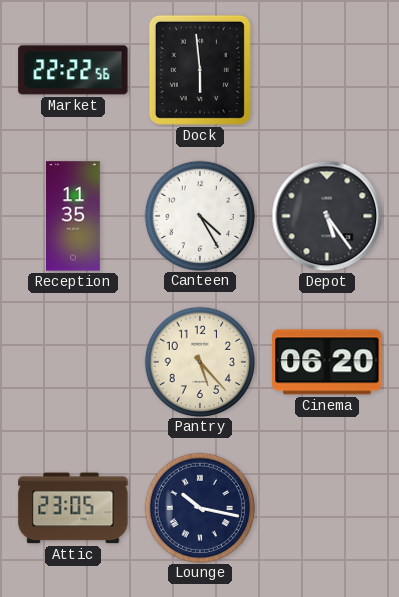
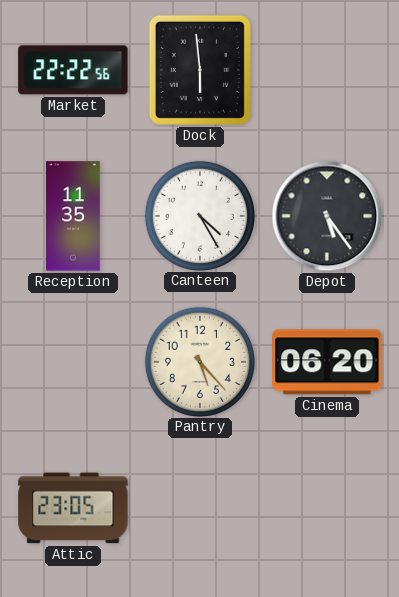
Lounge: 10:17 -> none
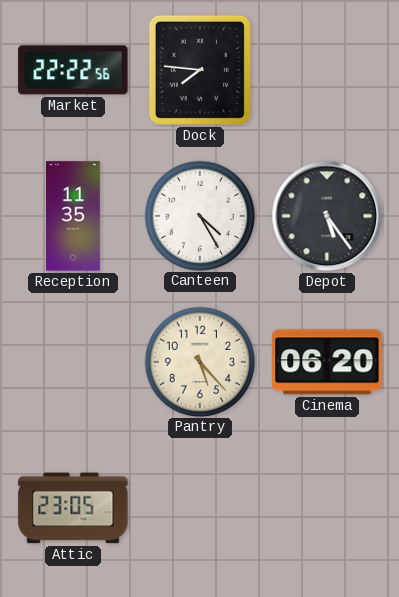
Dock: 5:59 -> 7:46
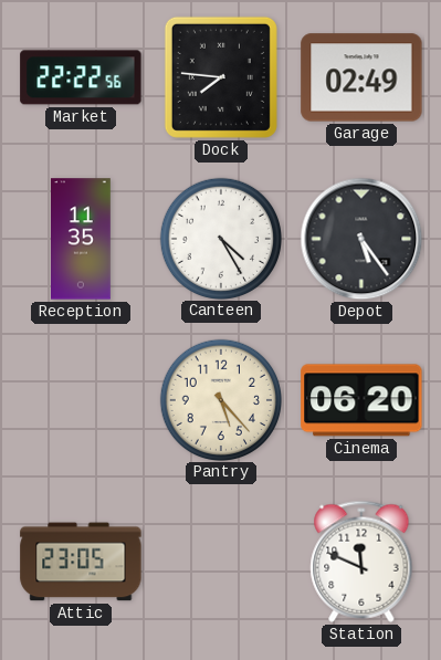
Garage: none -> 02:49
Station: none -> 11:49
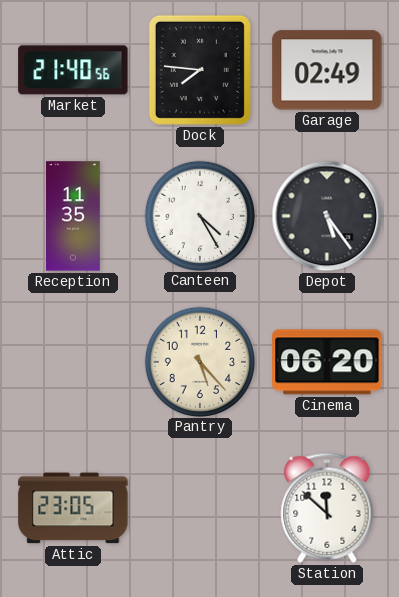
Market: 22:22 -> 21:40
Station: 11:49 -> 11:52
